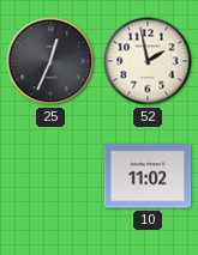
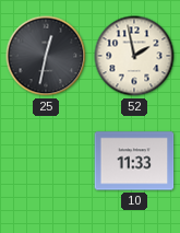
25: 12:34 -> 12:32
10: 11:02 -> 11:33
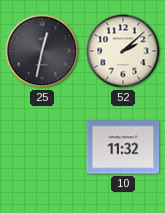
52: 1:58 -> 2:08
10: 11:33 -> 11:32
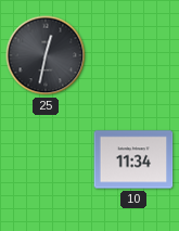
52: 2:08 -> none
10: 11:32 -> 11:34
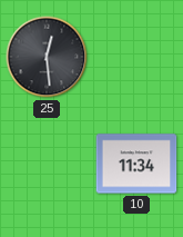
25: 12:32 -> 12:29
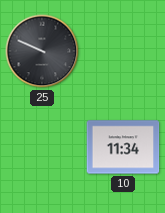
25: 12:29 -> 9:49
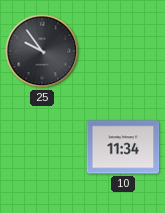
25: 9:49 -> 9:54
